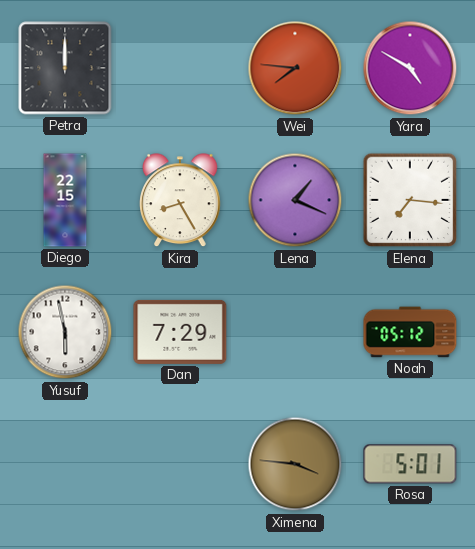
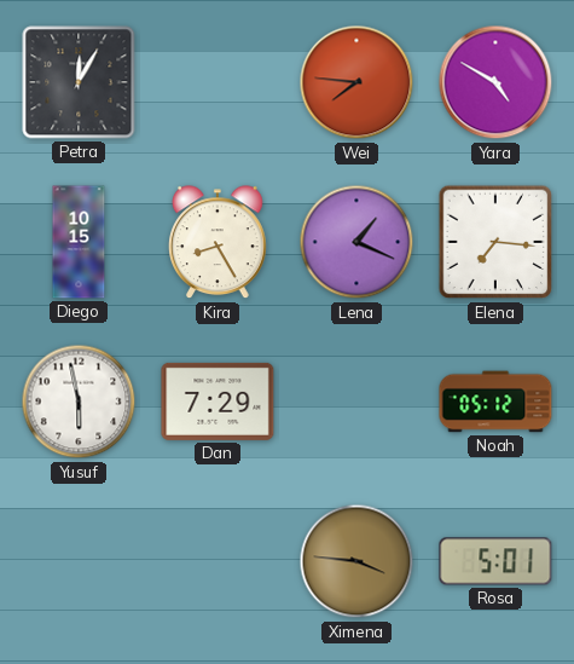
Petra: 12:00 -> 12:05
Diego: 22:15 -> 10:15
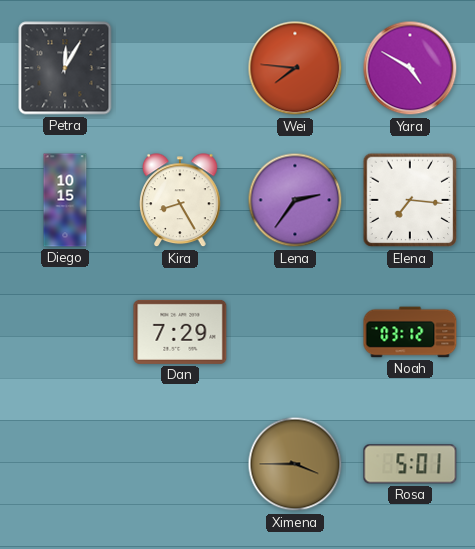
Lena: 1:19 -> 2:36
Yusuf: 5:58 -> none
Noah: 05:12 -> 03:12
Ximena: 3:46 -> 3:45
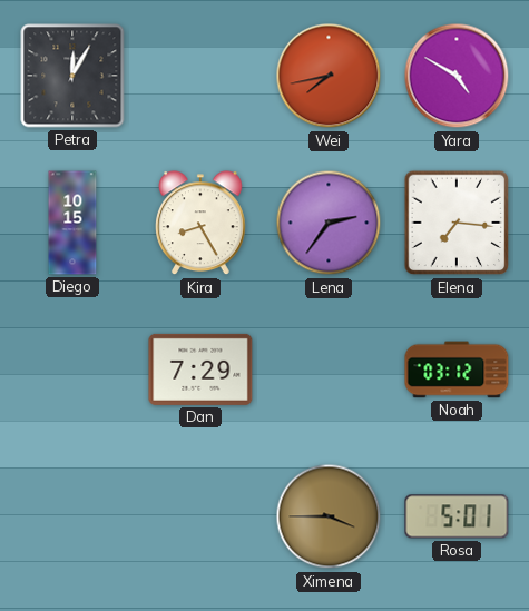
Wei: 7:46 -> 7:43
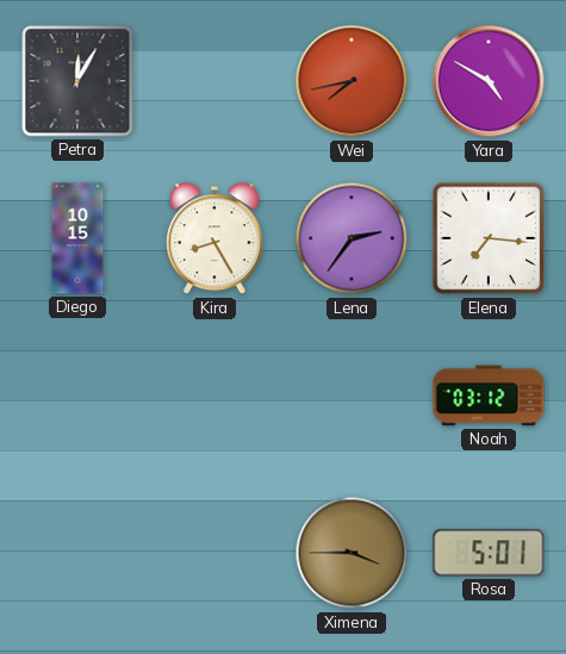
Dan: 7:29 -> none
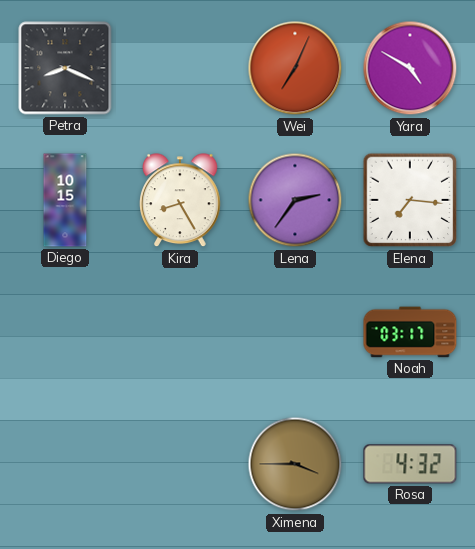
Petra: 12:05 -> 8:19
Wei: 7:43 -> 7:04
Noah: 03:12 -> 03:17
Rosa: 5:01 -> 4:32
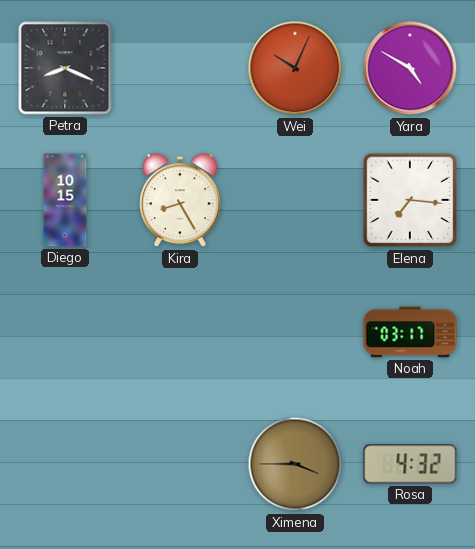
Wei: 7:04 -> 10:04
Lena: 2:36 -> none
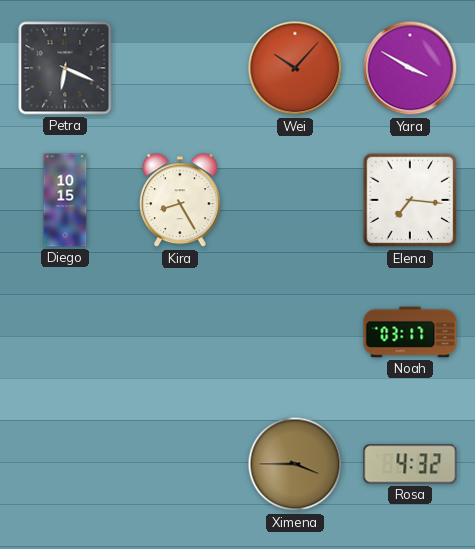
Petra: 8:19 -> 6:19
Wei: 10:04 -> 10:07
Yara: 4:50 -> 3:50
